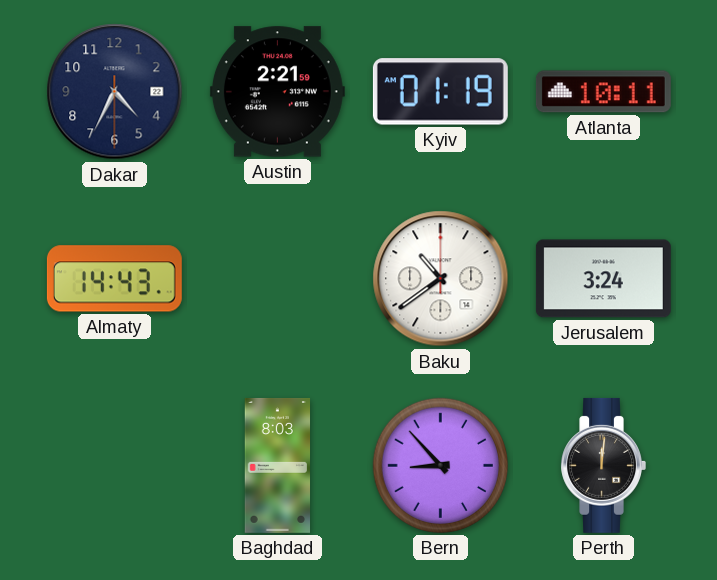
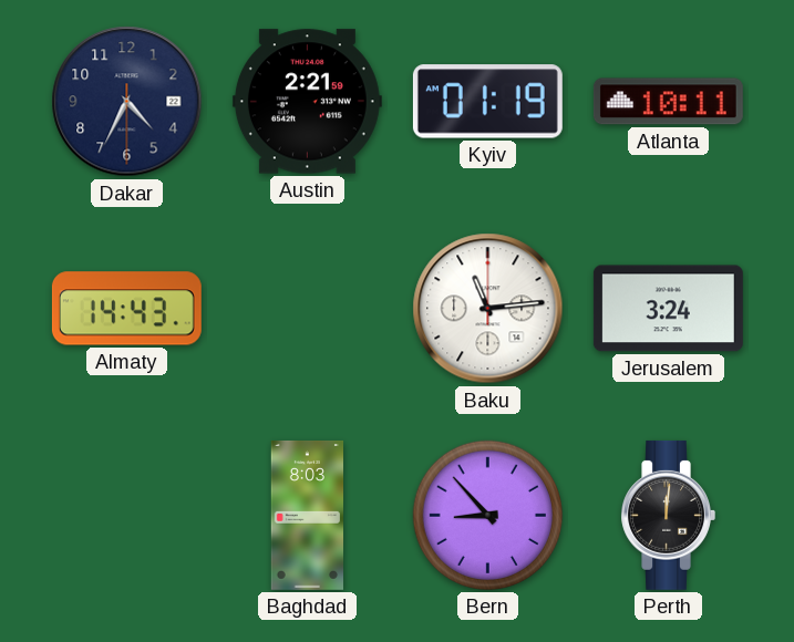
Baku: 10:39 -> 11:14
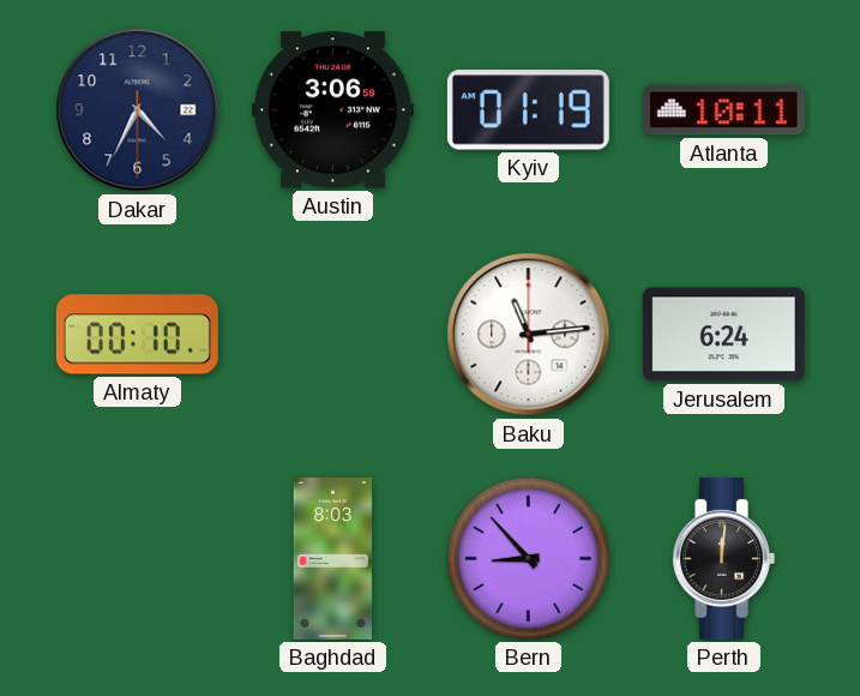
Austin: 2:21 -> 3:06
Almaty: 14:43 -> 00:10
Jerusalem: 3:24 -> 6:24
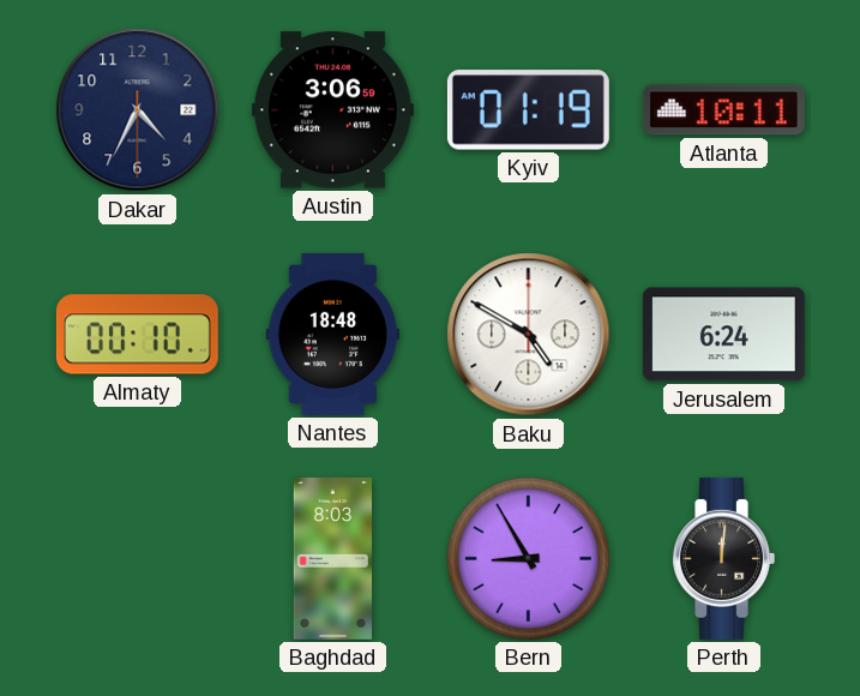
Nantes: none -> 18:48
Baku: 11:14 -> 4:50
Bern: 8:53 -> 8:55
